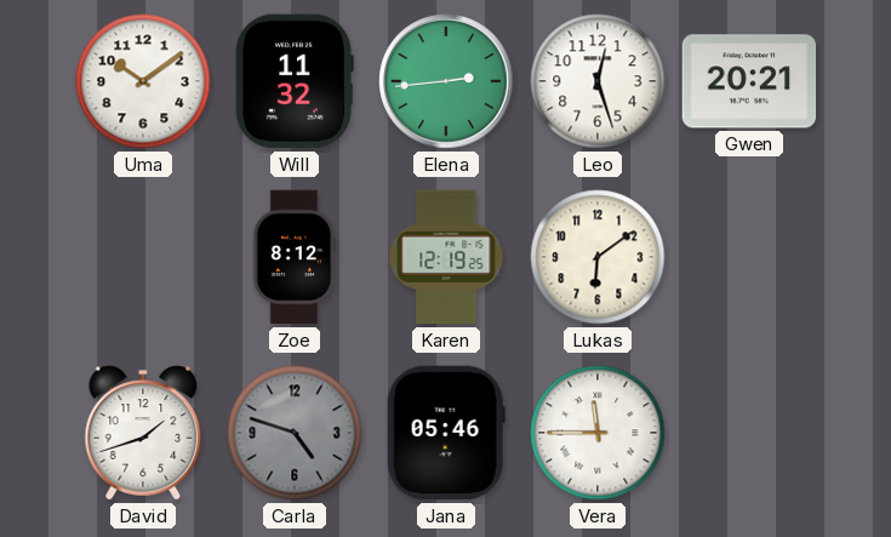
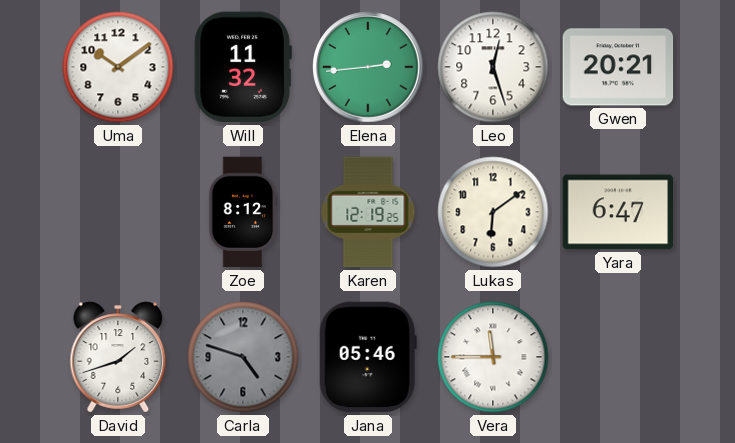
Yara: none -> 6:47
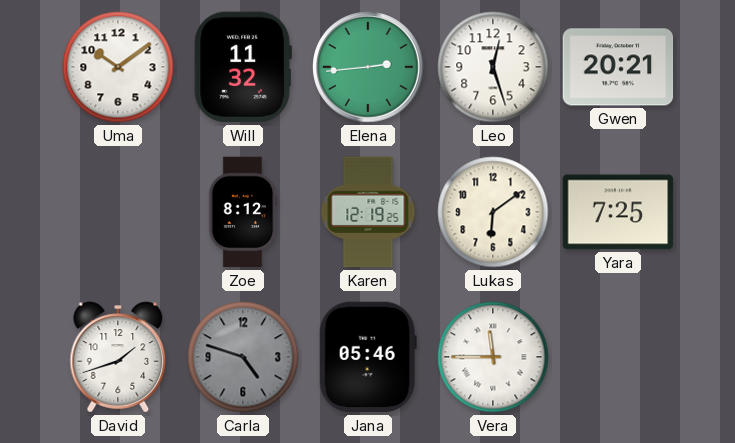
Yara: 6:47 -> 7:25
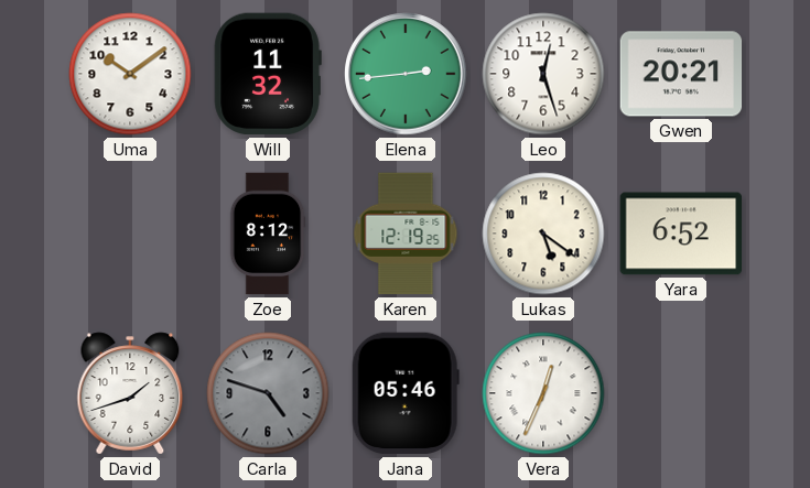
Lukas: 6:09 -> 5:21
Yara: 7:25 -> 6:52
Vera: 11:45 -> 12:34
